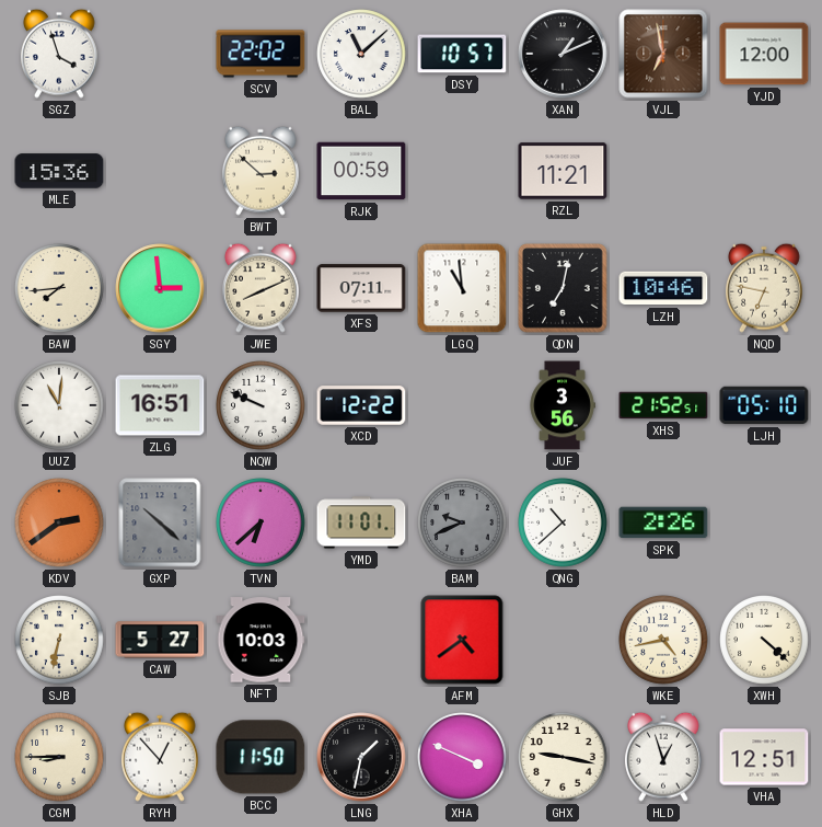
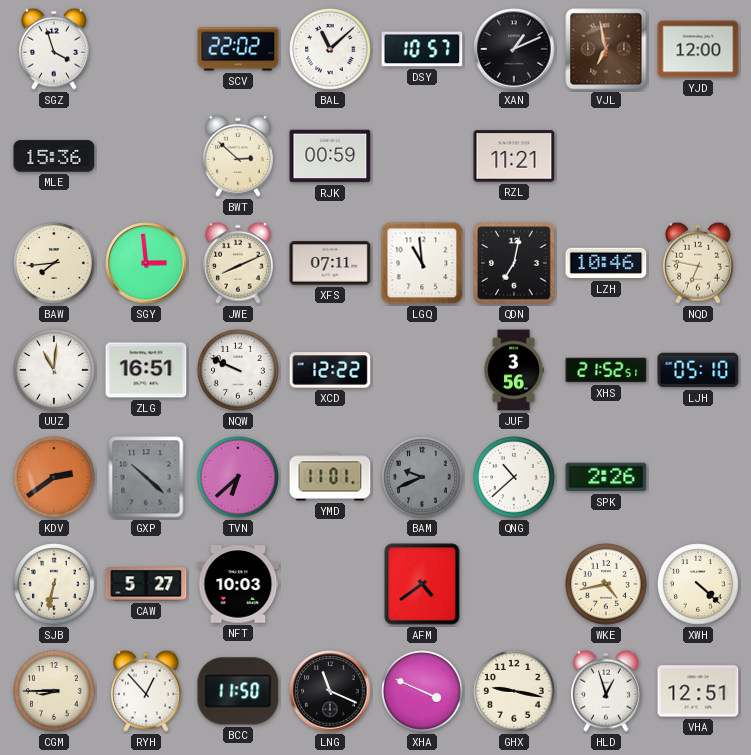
LNG: 1:32 -> 11:19
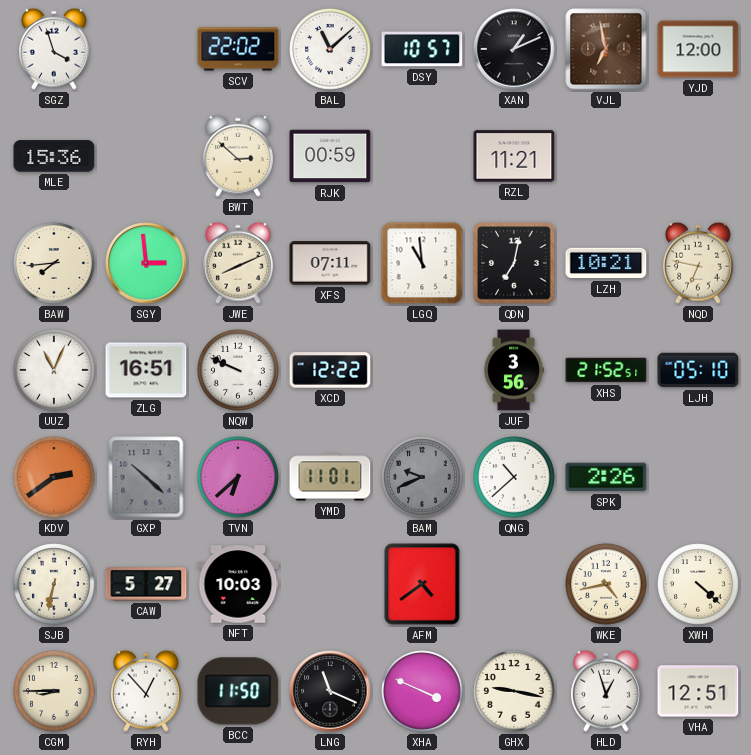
LZH: 10:46 -> 10:21
UUZ: 11:01 -> 11:04
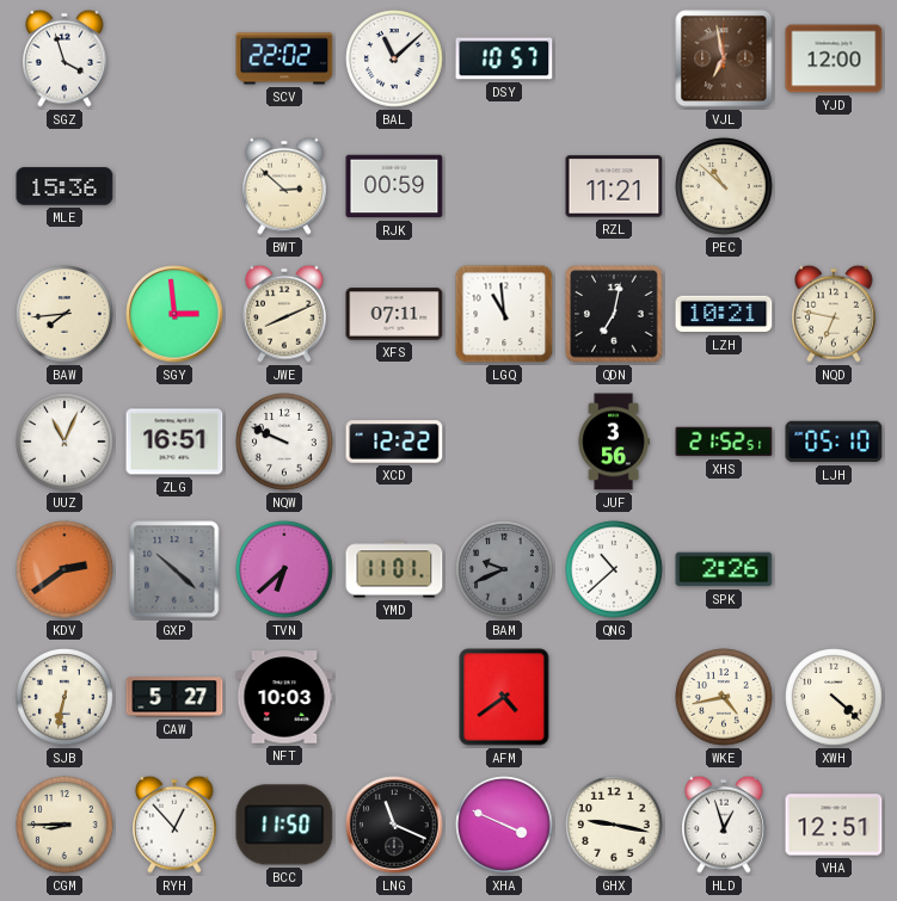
XAN: 1:11 -> none
PEC: none -> 10:52
